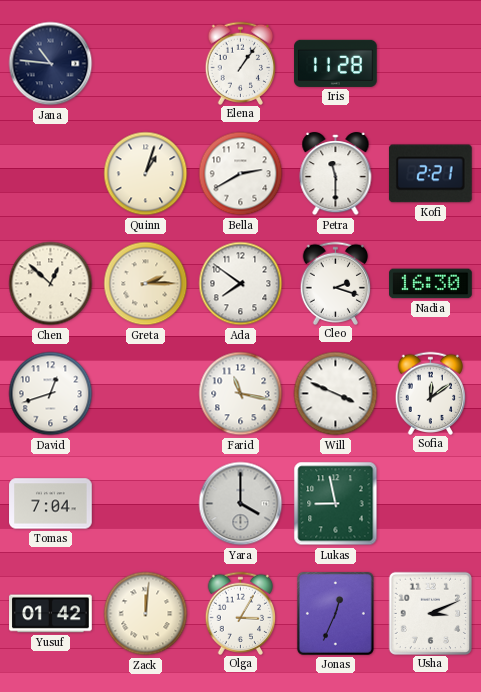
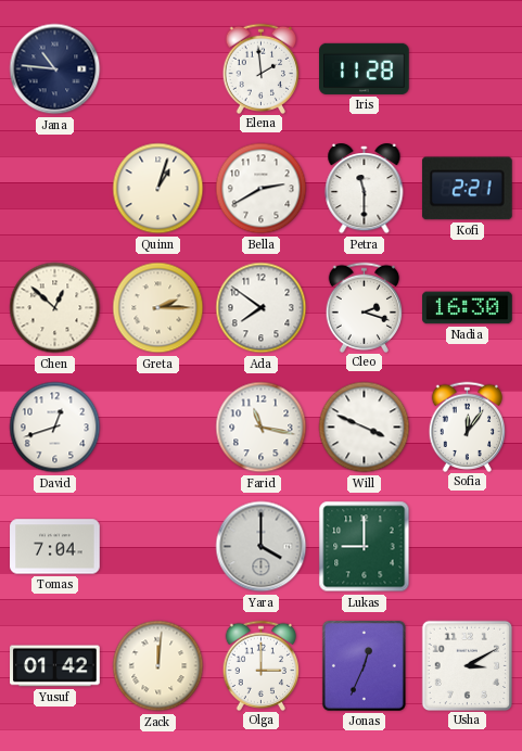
Elena: 1:06 -> 1:59
Sofia: 12:09 -> 12:06
Lukas: 8:58 -> 9:00
Olga: 3:05 -> 3:00
Usha: 3:11 -> 3:10
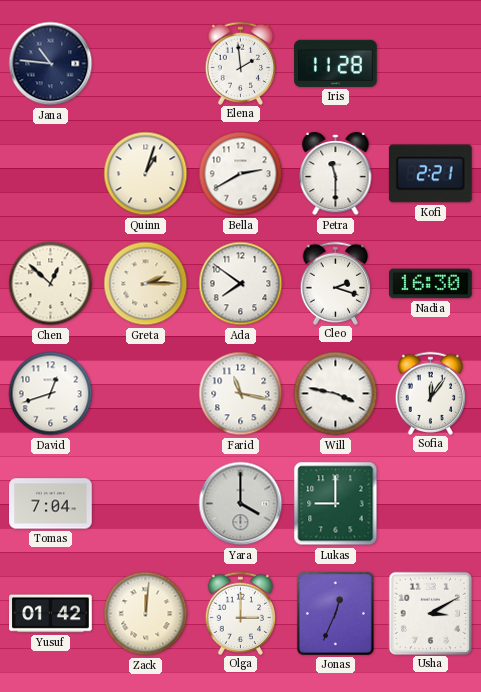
Will: 3:49 -> 3:47
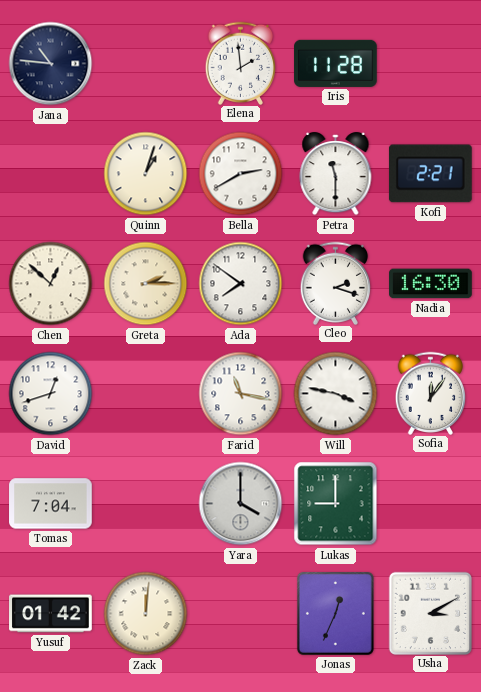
Olga: 3:00 -> none
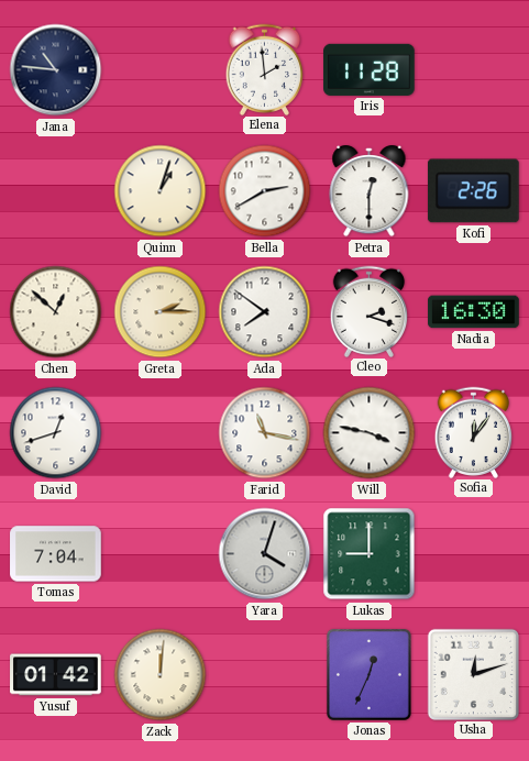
Petra: 11:30 -> 12:30
Kofi: 2:21 -> 2:26
Yara: 4:00 -> 4:03
Usha: 3:10 -> 12:12
